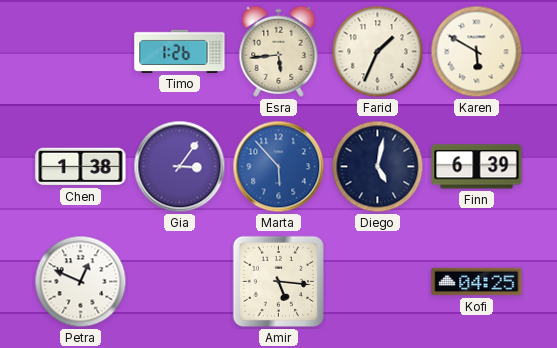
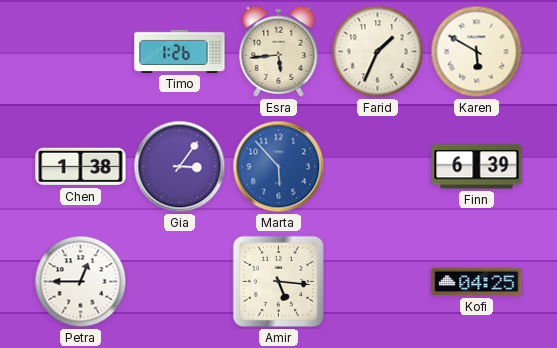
Diego: 5:02 -> none
Petra: 12:49 -> 12:45
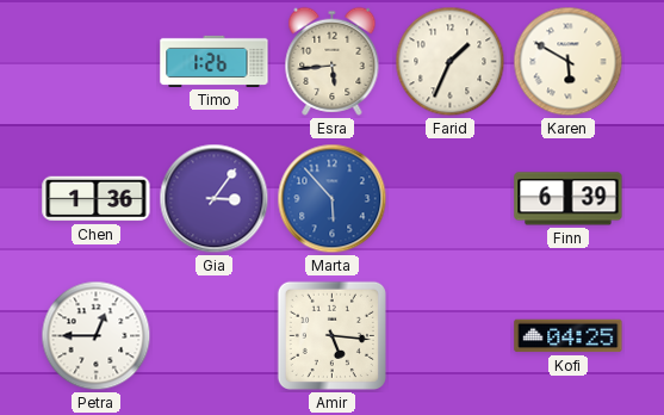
Chen: 1:38 -> 1:36
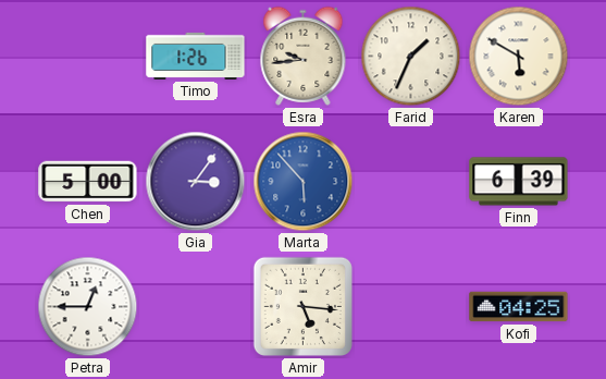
Esra: 5:44 -> 9:44
Chen: 1:36 -> 5:00
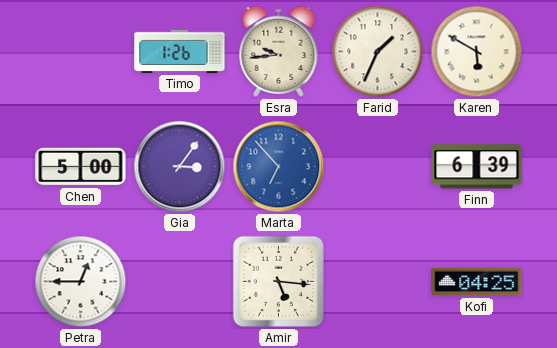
Marta: 5:53 -> 6:53
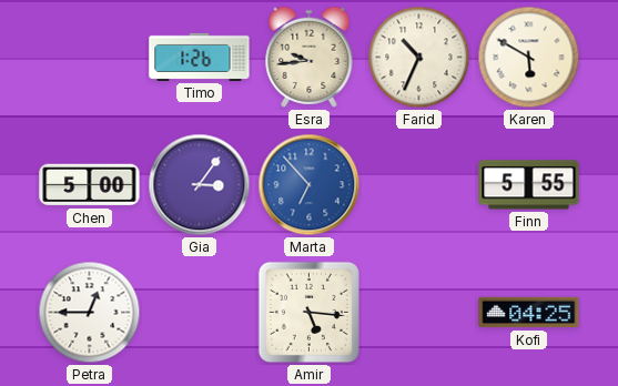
Farid: 1:34 -> 10:34
Finn: 6:39 -> 5:55
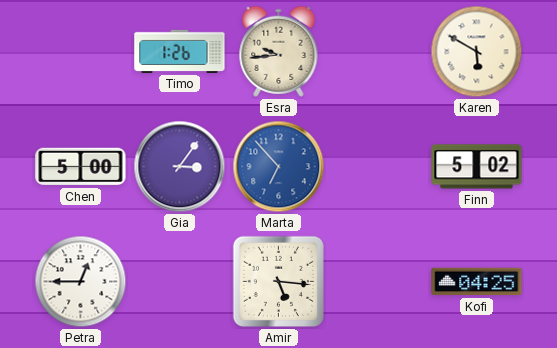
Farid: 10:34 -> none
Finn: 5:55 -> 5:02
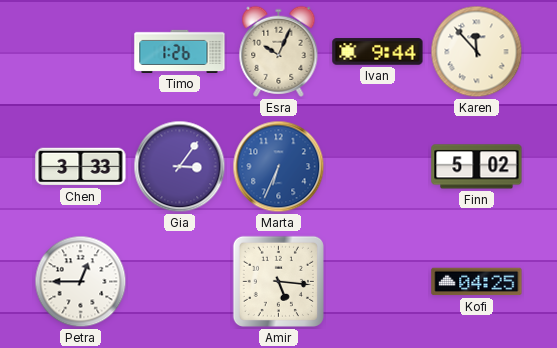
Esra: 9:44 -> 10:04
Ivan: none -> 9:44
Karen: 5:50 -> 11:53
Chen: 5:00 -> 3:33
Marta: 6:53 -> 6:34
